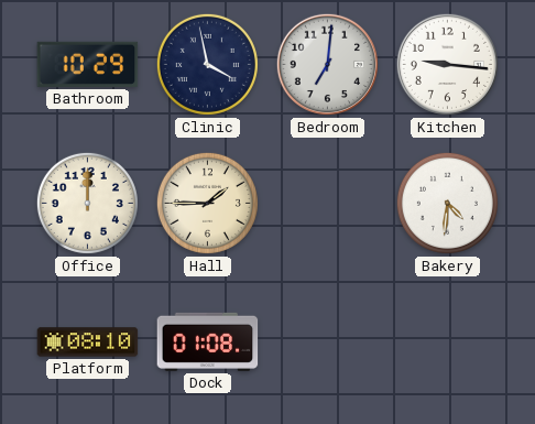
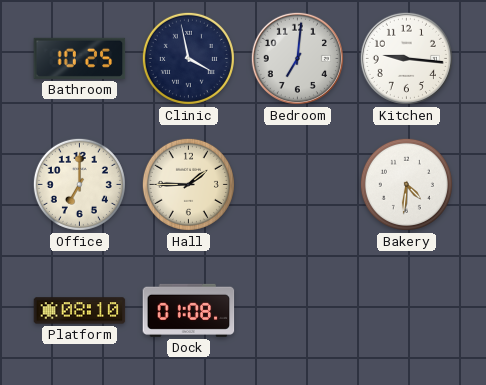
Bathroom: 10:29 -> 10:25
Office: 12:00 -> 7:00
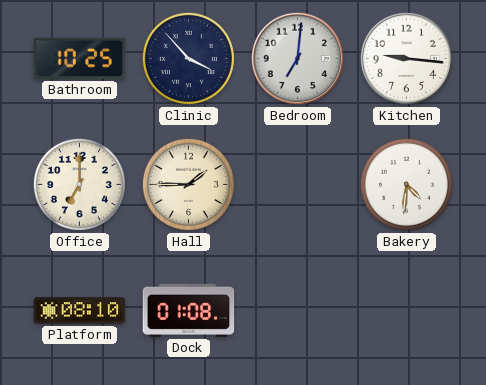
Clinic: 3:58 -> 3:53
